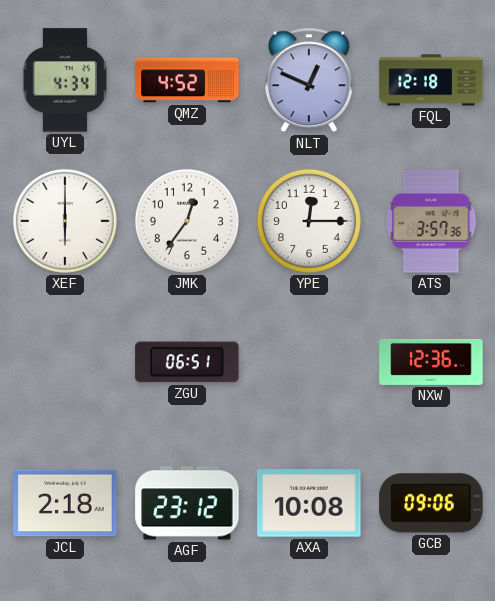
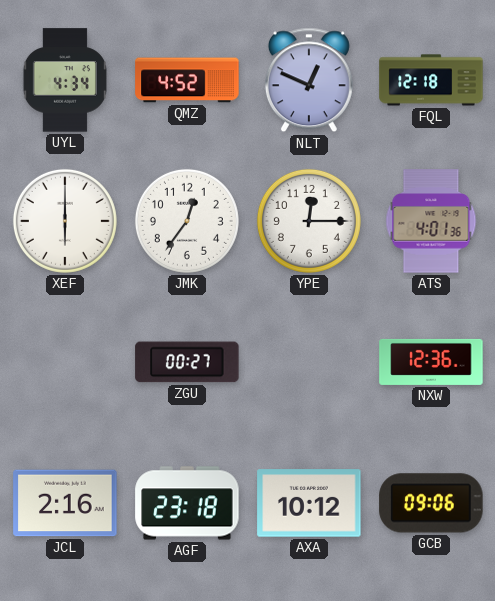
ATS: 3:57 -> 4:01
ZGU: 06:51 -> 00:27
JCL: 2:18 -> 2:16
AGF: 23:12 -> 23:18
AXA: 10:08 -> 10:12
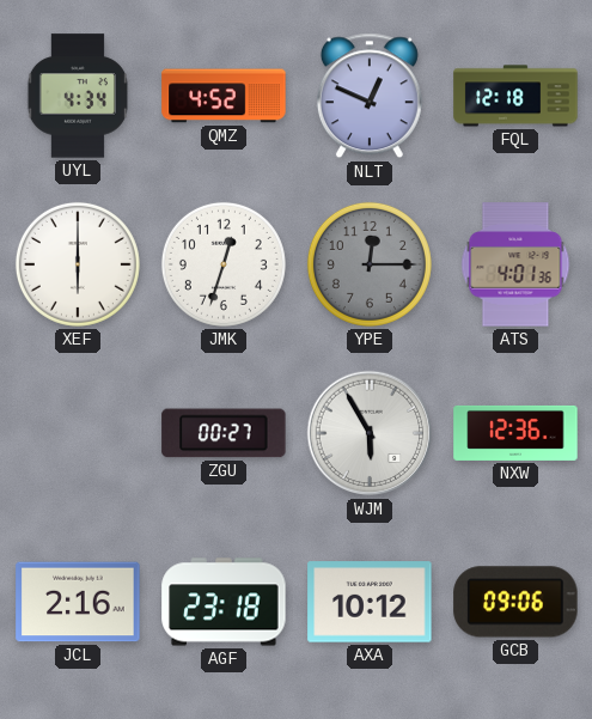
JMK: 12:36 -> 12:33
YPE dial: white -> grey
WJM: none -> 5:55
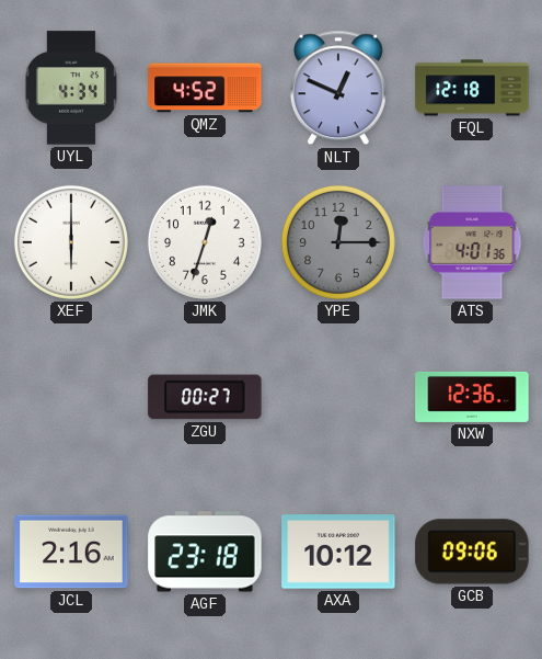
WJM: 5:55 -> none
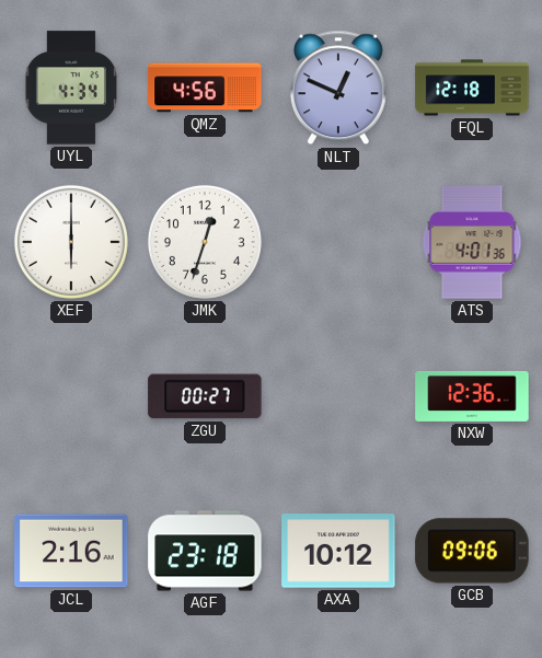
QMZ: 4:52 -> 4:56
YPE: 12:15 -> none
